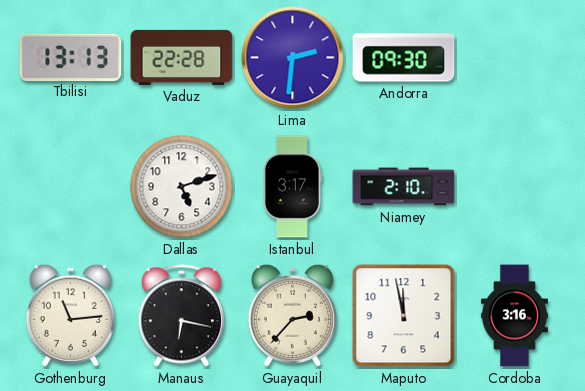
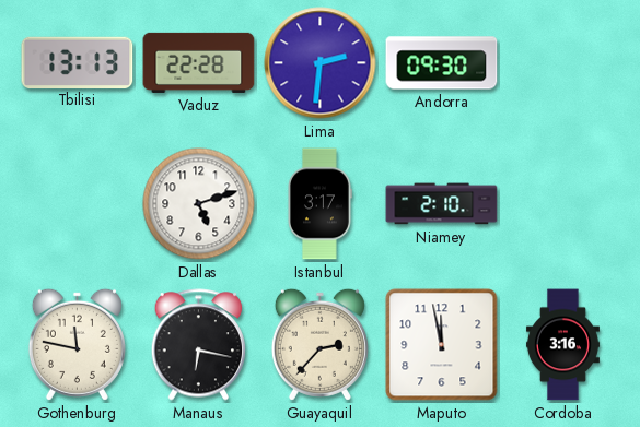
Gothenburg: 11:14 -> 11:47
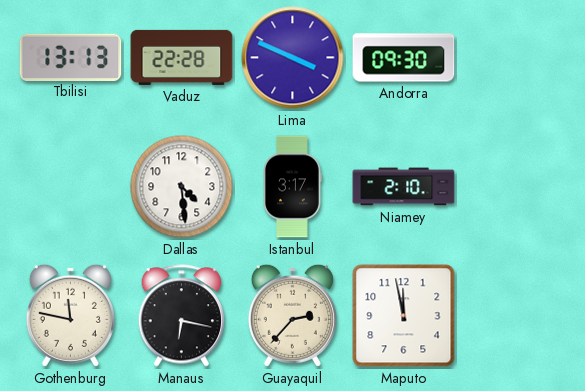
Lima: 2:31 -> 3:49
Dallas: 5:12 -> 4:29
Cordoba: 3:16 -> none
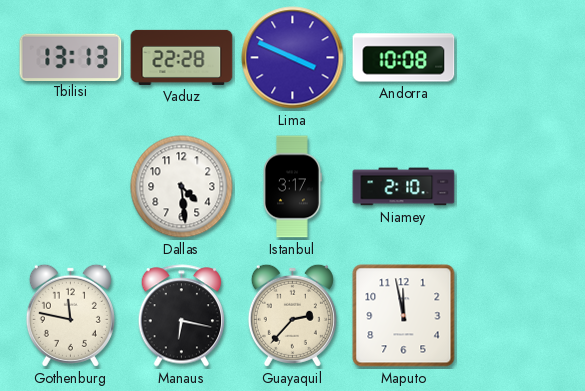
Andorra: 09:30 -> 10:08
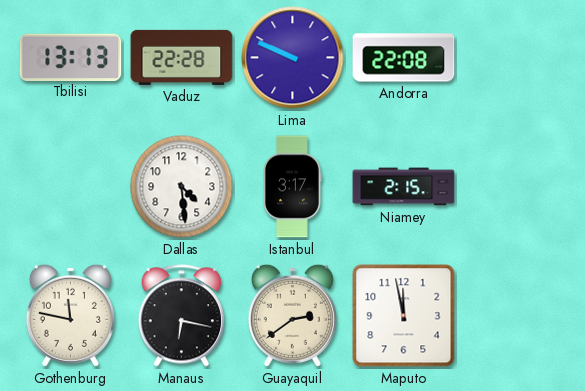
Lima: 3:49 -> 9:49
Andorra: 10:08 -> 22:08
Niamey: 2:10 -> 2:15
Guayaquil: 2:37 -> 2:39
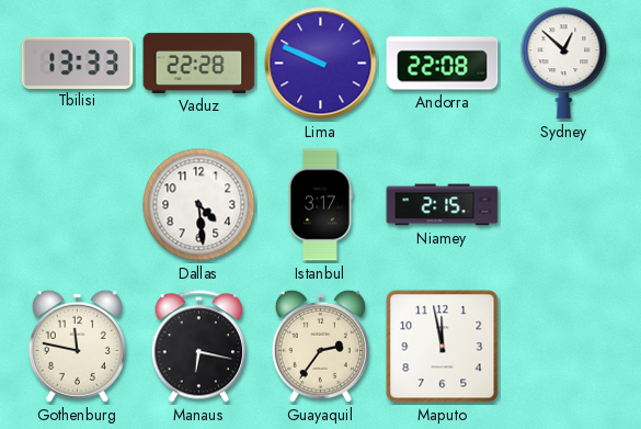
Tbilisi: 13:13 -> 13:33
Sydney: none -> 12:52
Guayaquil: 2:39 -> 2:36
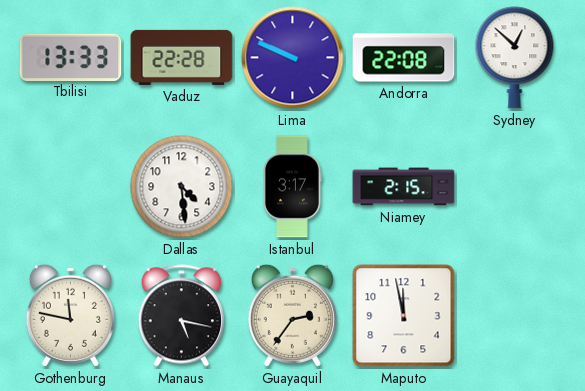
Manaus: 6:17 -> 5:17
